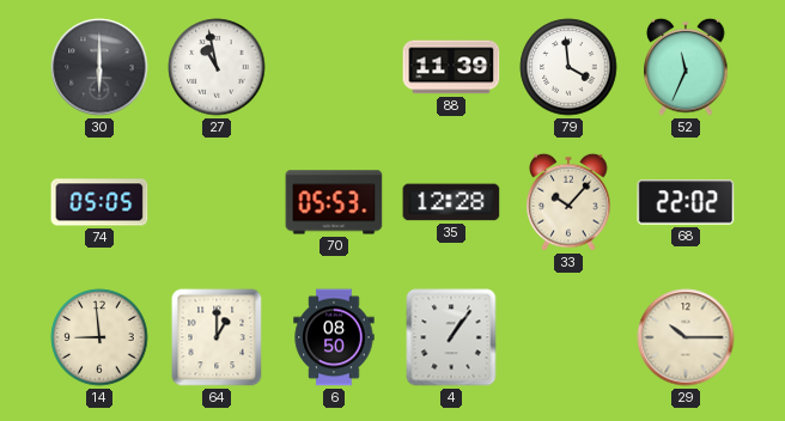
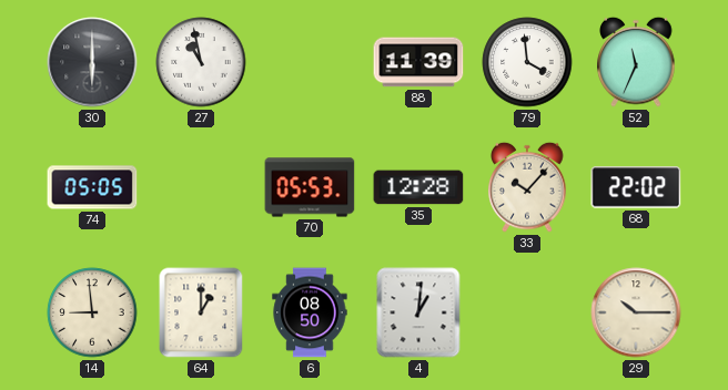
4: 1:06 -> 1:01
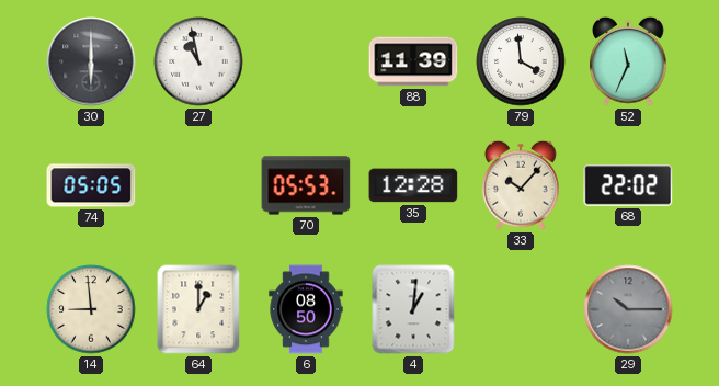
29 dial: cream -> grey
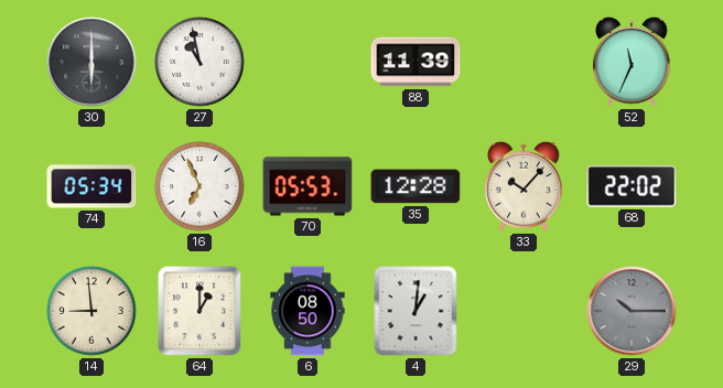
79: 3:59 -> none
74: 05:05 -> 05:34
16: none -> 6:56
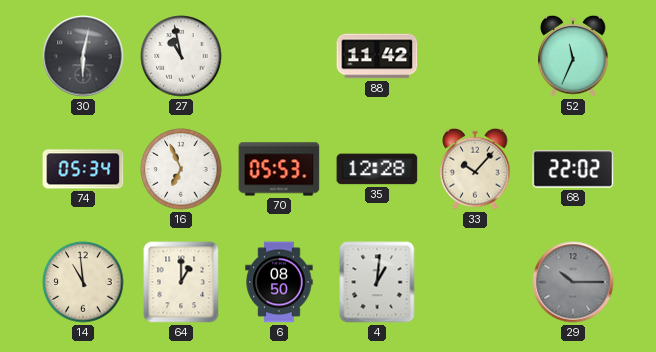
30: 6:00 -> 6:02
88: 11:39 -> 11:42
14: 8:59 -> 10:59
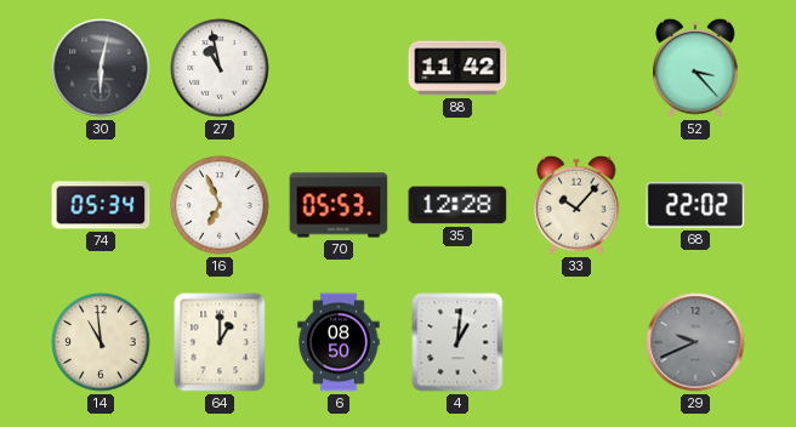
52: 11:34 -> 3:23
29: 10:15 -> 9:41
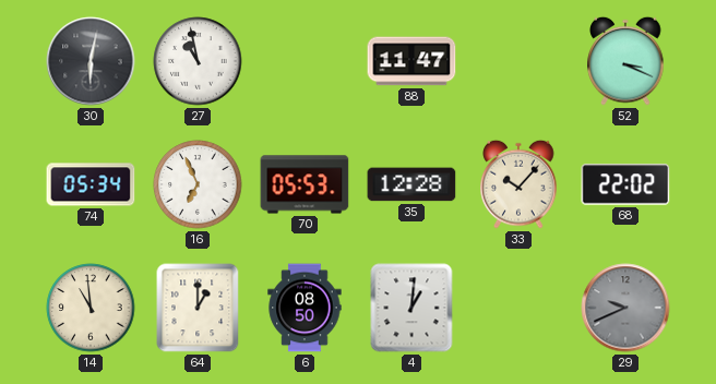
88: 11:42 -> 11:47
52: 3:23 -> 3:19
